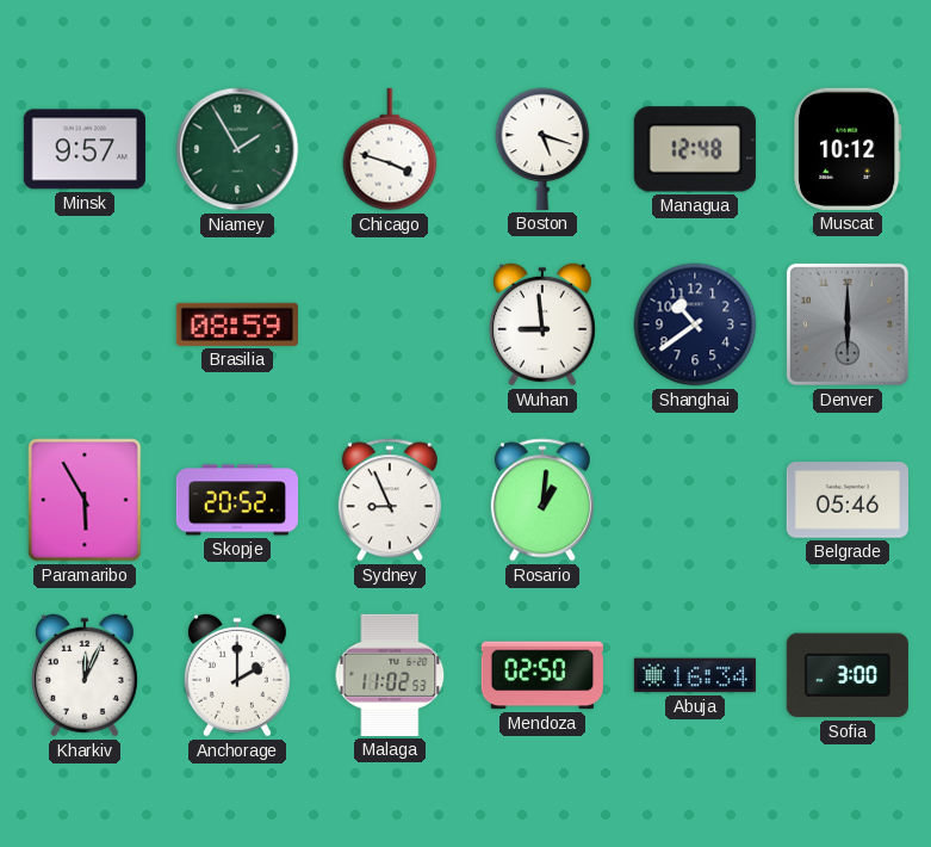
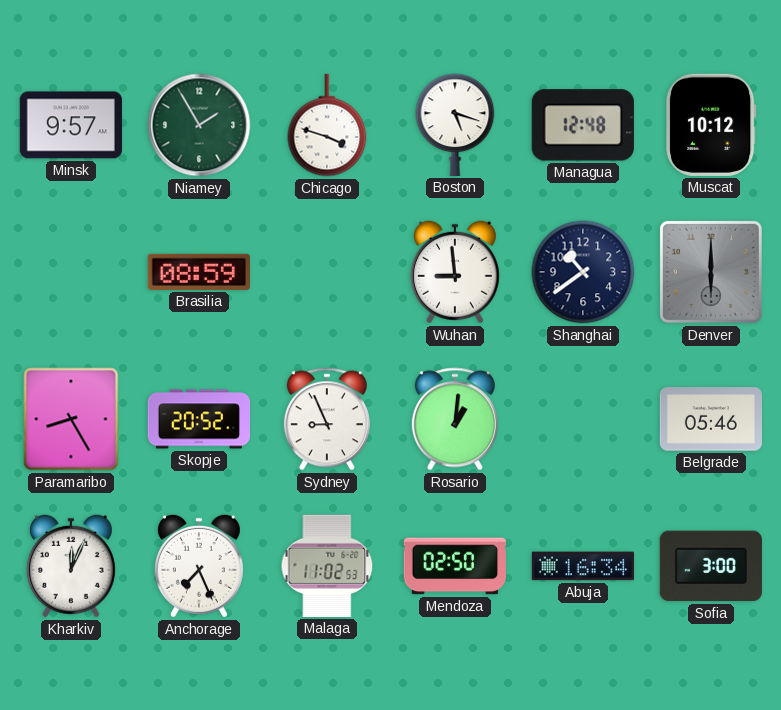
Paramaribo: 5:55 -> 8:25
Anchorage: 2:00 -> 7:26
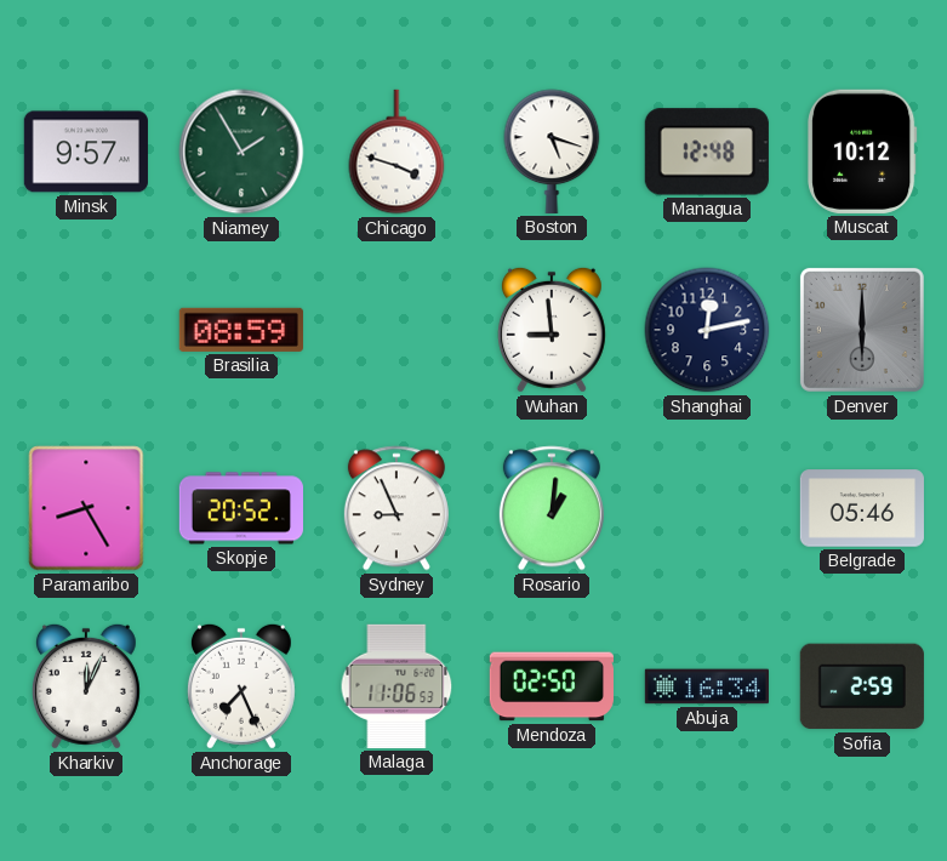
Shanghai: 10:39 -> 12:13
Malaga: 11:02 -> 11:06
Sofia: 3:00 -> 2:59
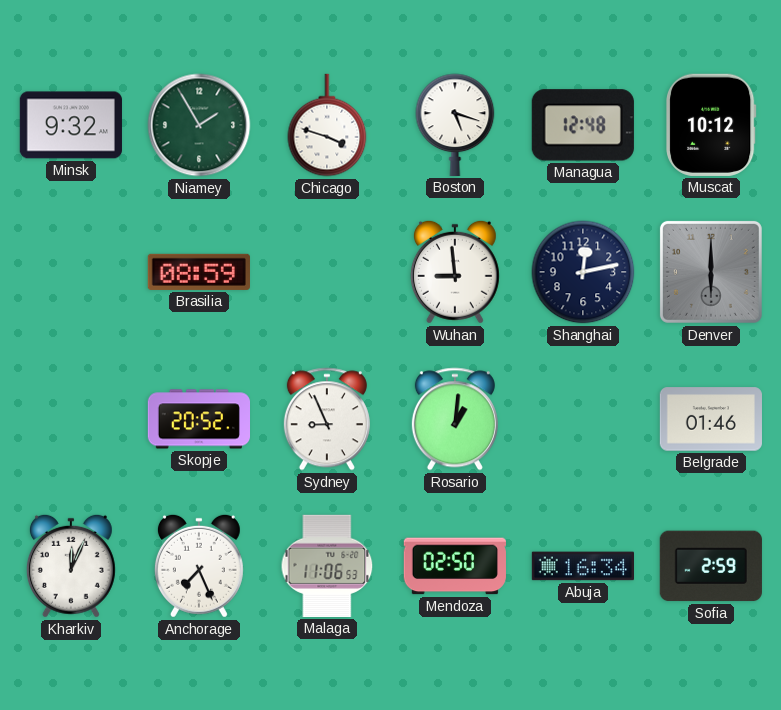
Minsk: 9:57 -> 9:32
Paramaribo: 8:25 -> none
Belgrade: 05:46 -> 01:46
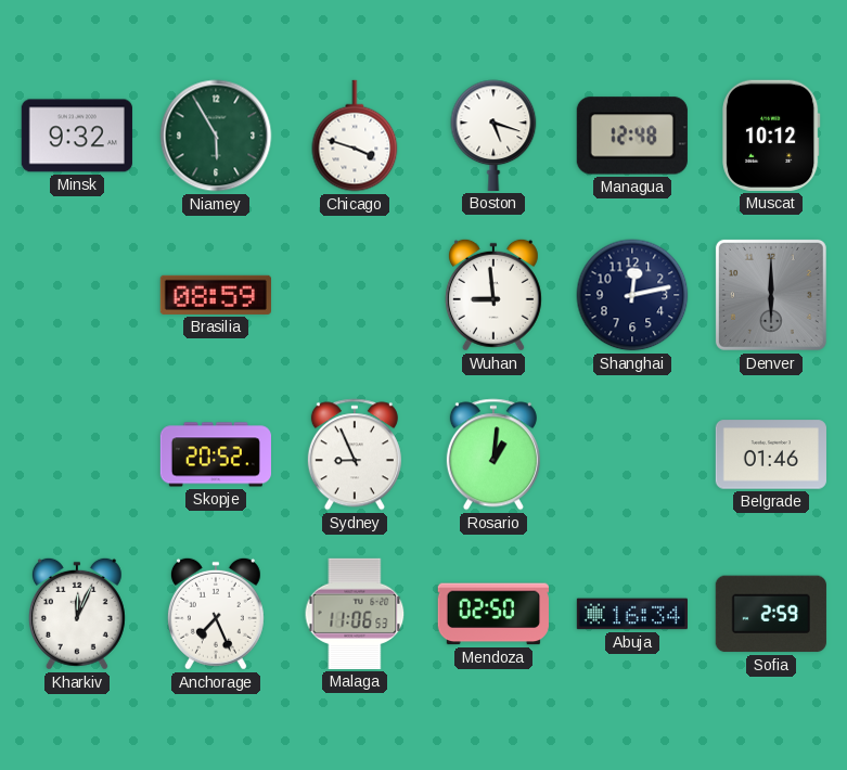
Niamey: 1:55 -> 5:55
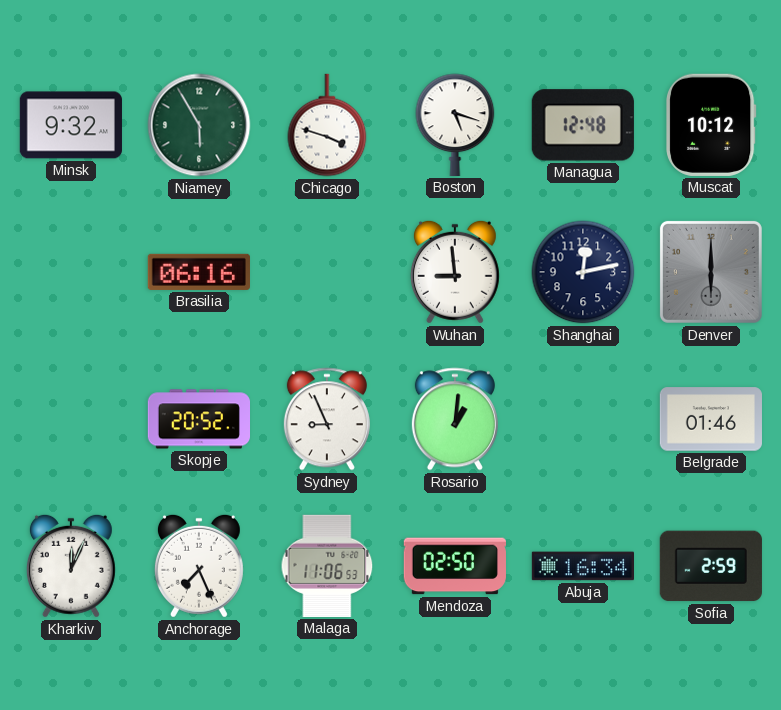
Brasilia: 08:59 -> 06:16
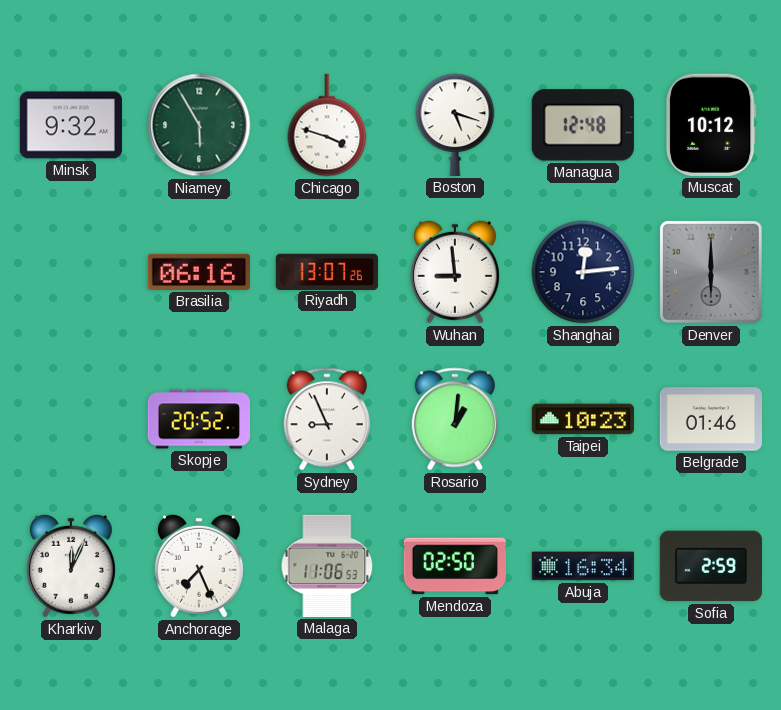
Riyadh: none -> 13:07
Shanghai: 12:13 -> 12:14
Taipei: none -> 10:23
